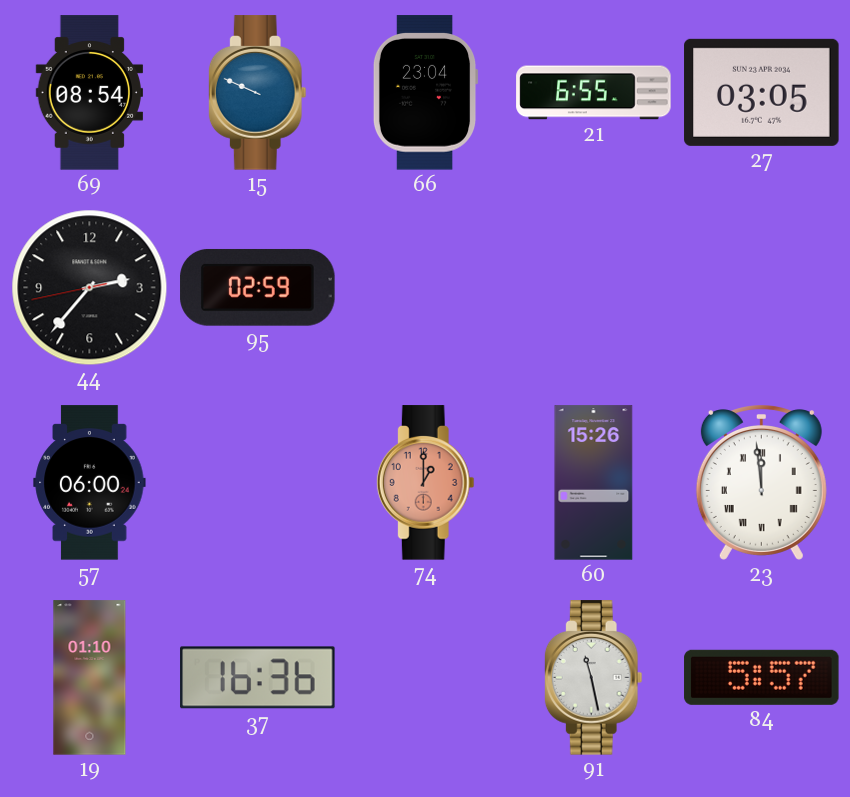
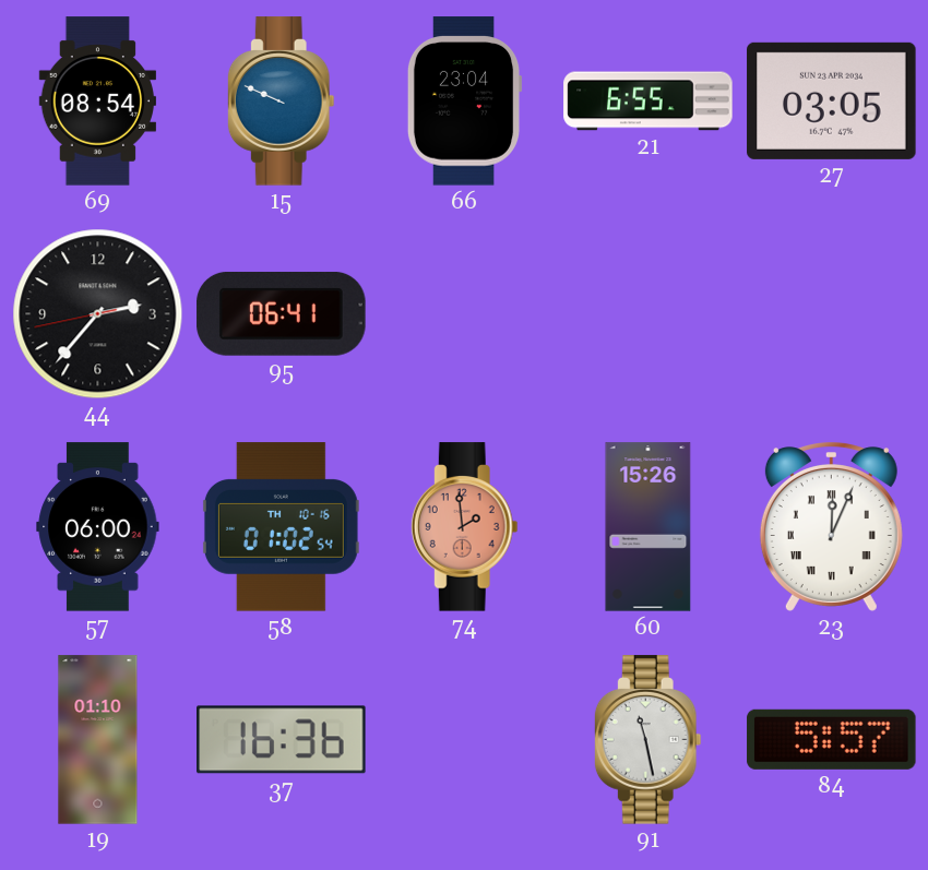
95: 02:59 -> 06:41
58: none -> 01:02
74: 1:00 -> 1:59
23: 11:59 -> 12:04
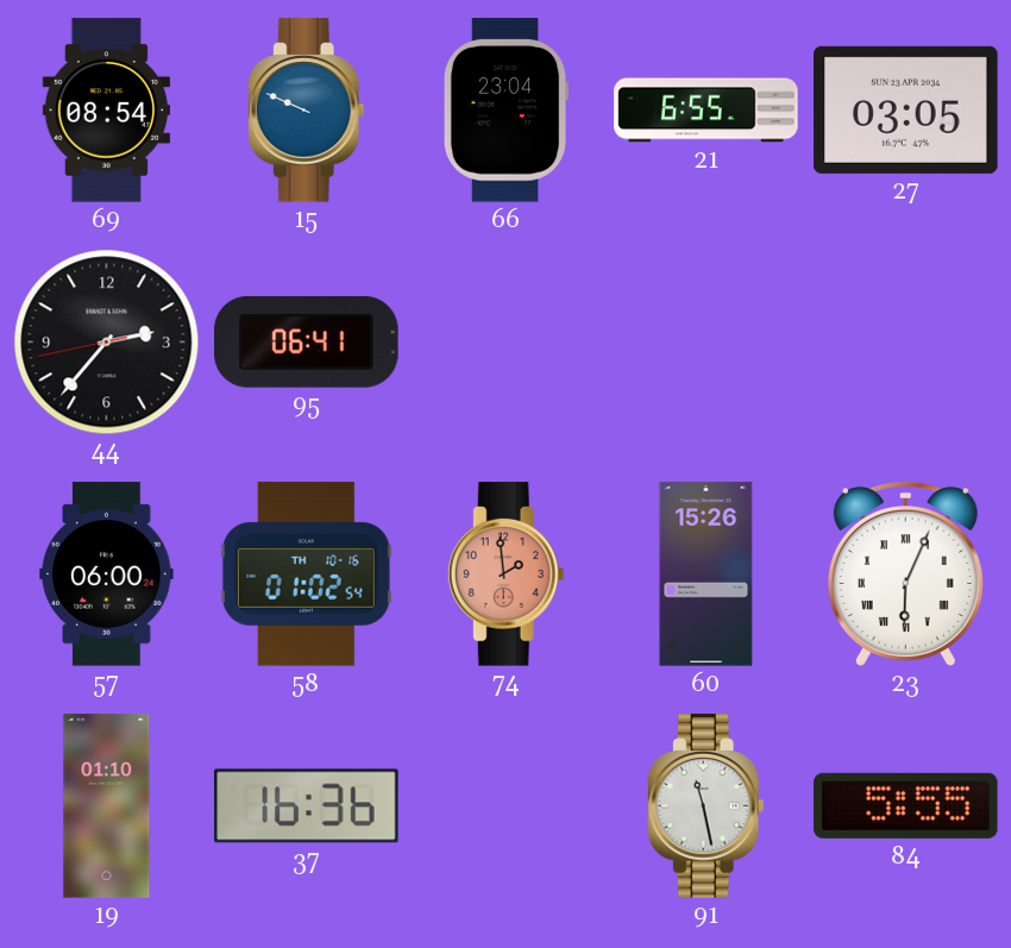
23: 12:04 -> 6:04
84: 5:57 -> 5:55
